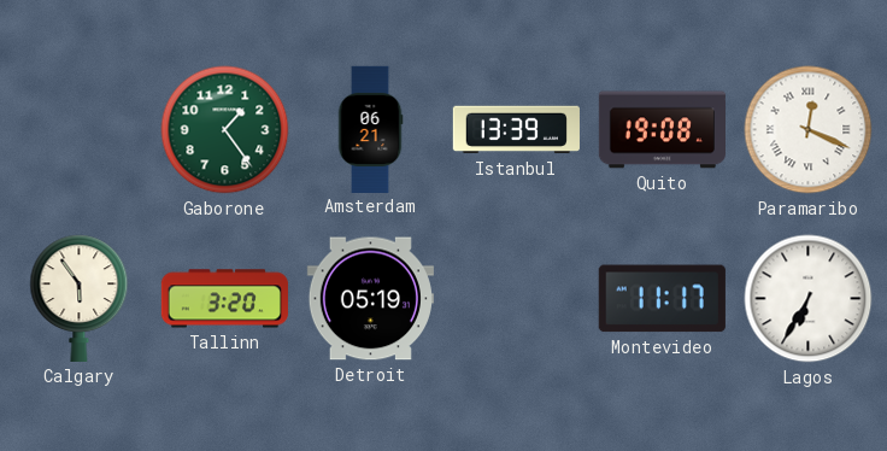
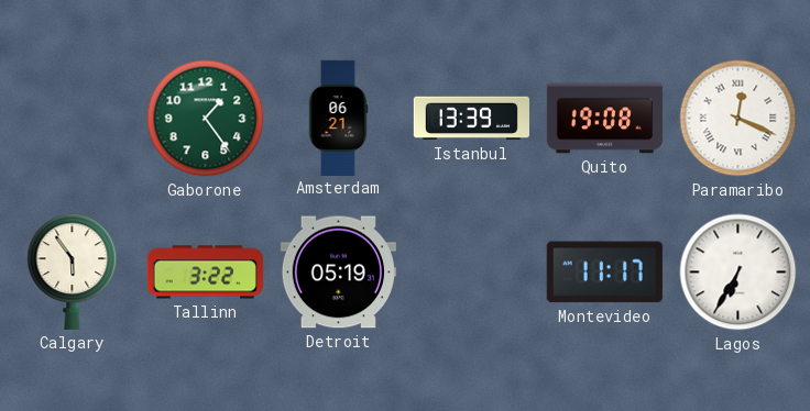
Tallinn: 3:20 -> 3:22
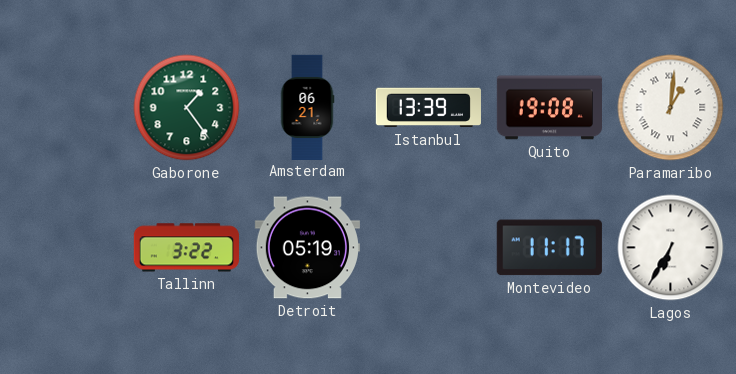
Paramaribo: 12:19 -> 1:01
Calgary: 5:54 -> none
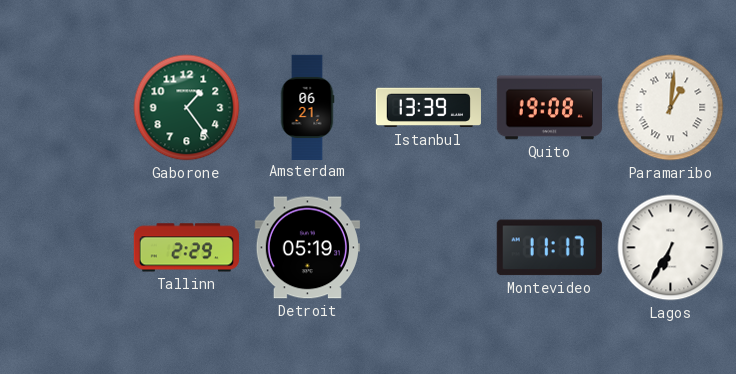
Tallinn: 3:22 -> 2:29
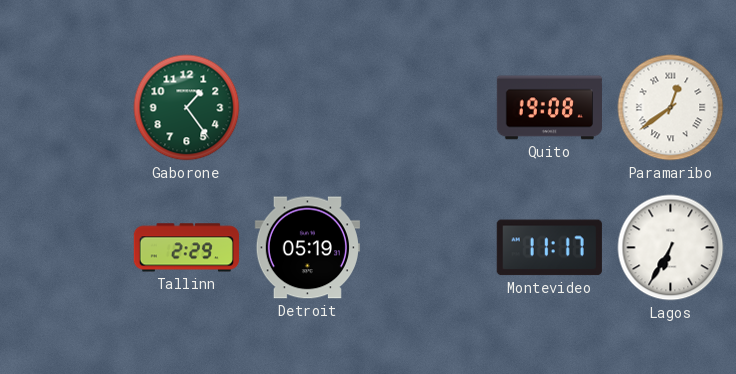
Amsterdam: 06:21 -> none
Istanbul: 13:39 -> none
Paramaribo: 1:01 -> 12:39
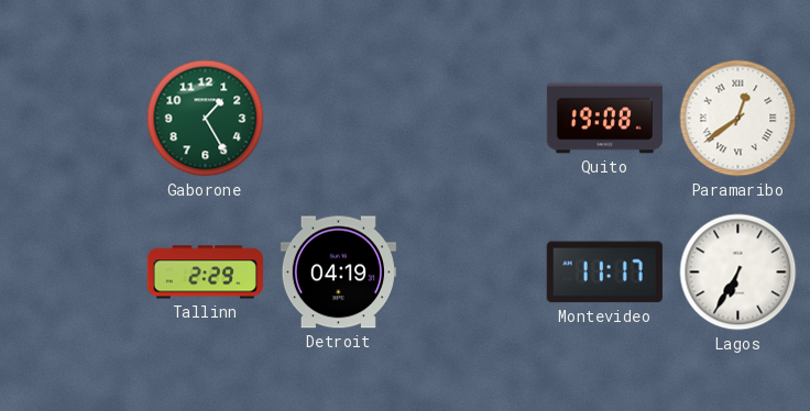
Gaborone: 1:24 -> 1:25
Detroit: 05:19 -> 04:19
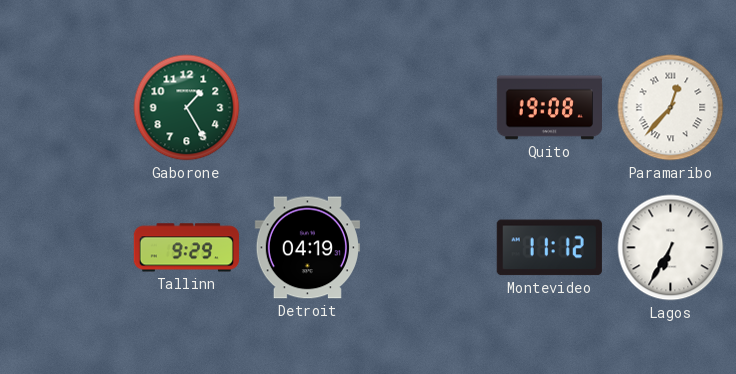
Paramaribo: 12:39 -> 12:37
Tallinn: 2:29 -> 9:29
Montevideo: 11:17 -> 11:12
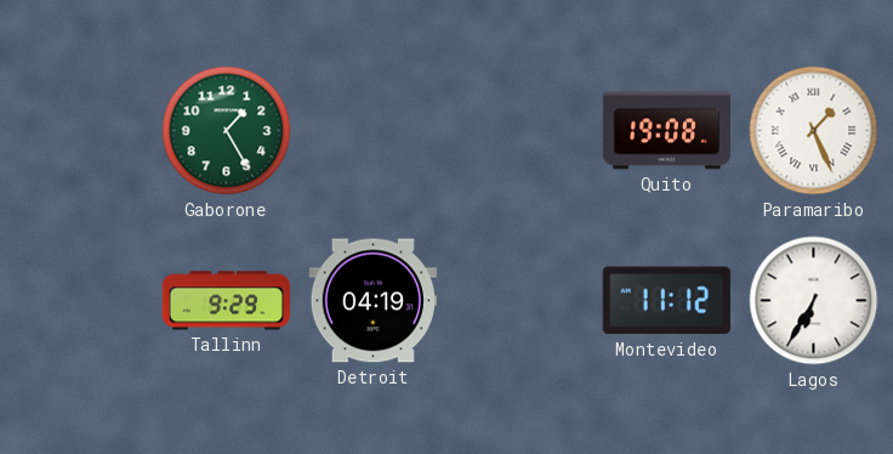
Paramaribo: 12:37 -> 1:26
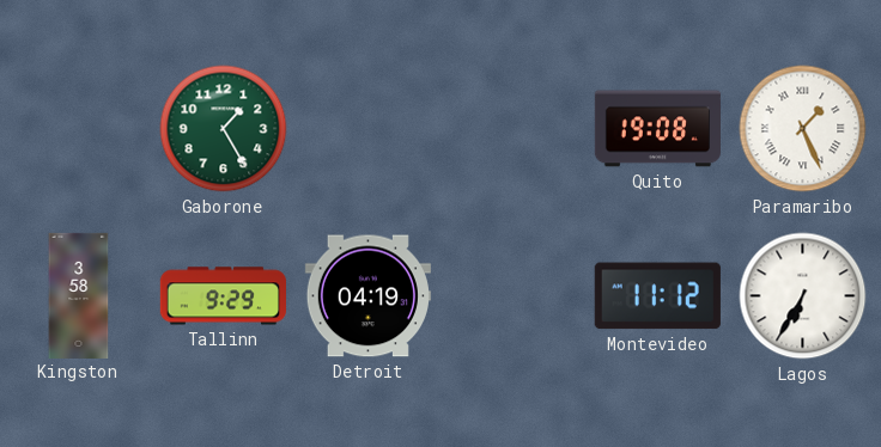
Kingston: none -> 3:58
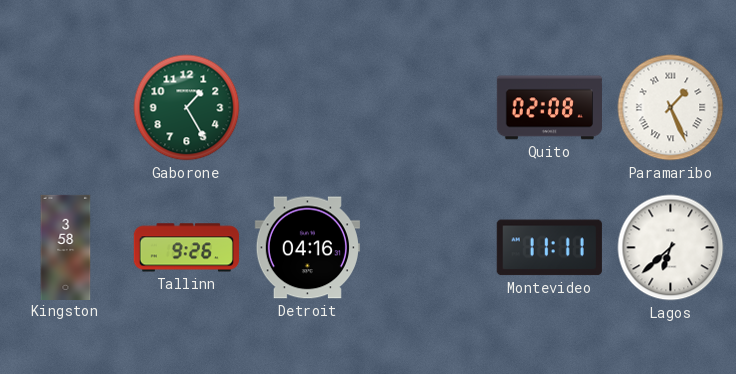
Quito: 19:08 -> 02:08
Tallinn: 9:29 -> 9:26
Detroit: 04:19 -> 04:16
Montevideo: 11:12 -> 11:11
Lagos: 6:35 -> 6:38
